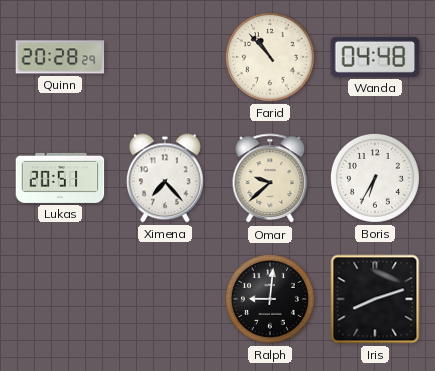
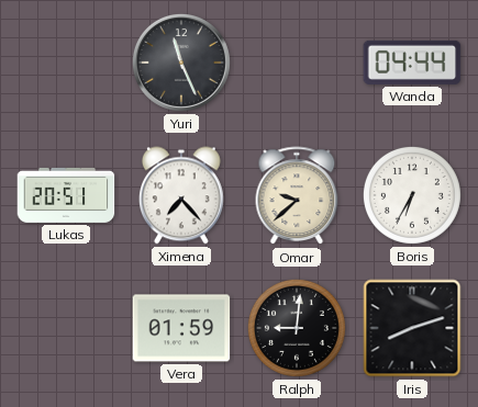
Quinn: 20:28 -> none
Yuri: none -> 11:26
Farid: 10:53 -> none
Wanda: 04:48 -> 04:44
Vera: none -> 01:59
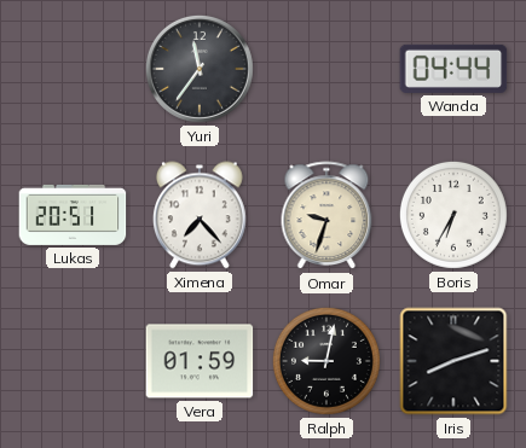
Yuri: 11:26 -> 11:36
Omar: 9:38 -> 9:33
Ralph: 9:01 -> 9:02
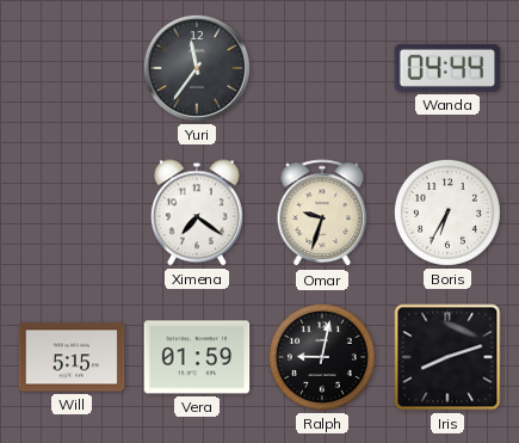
Lukas: 20:51 -> none
Ximena: 7:23 -> 7:21
Will: none -> 5:15
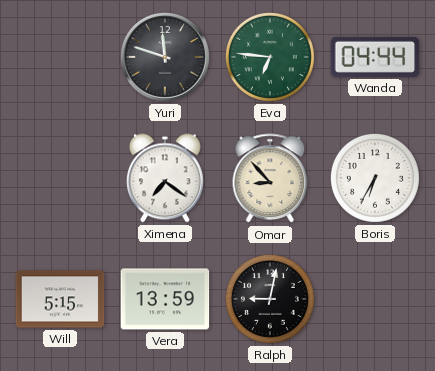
Yuri: 11:36 -> 11:48
Eva: none -> 6:46
Omar: 9:33 -> 8:53
Vera: 01:59 -> 13:59
Iris: 8:12 -> none
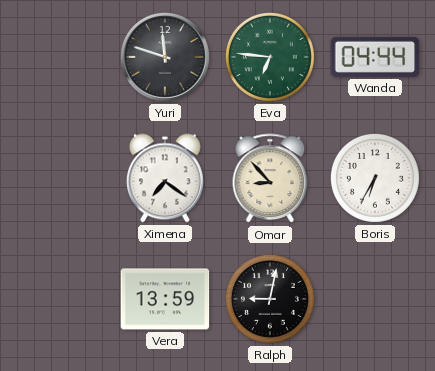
Will: 5:15 -> none
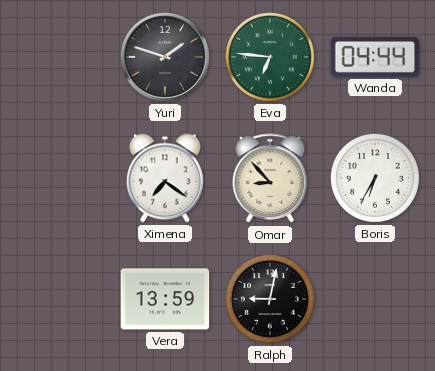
Yuri: 11:48 -> 1:48
